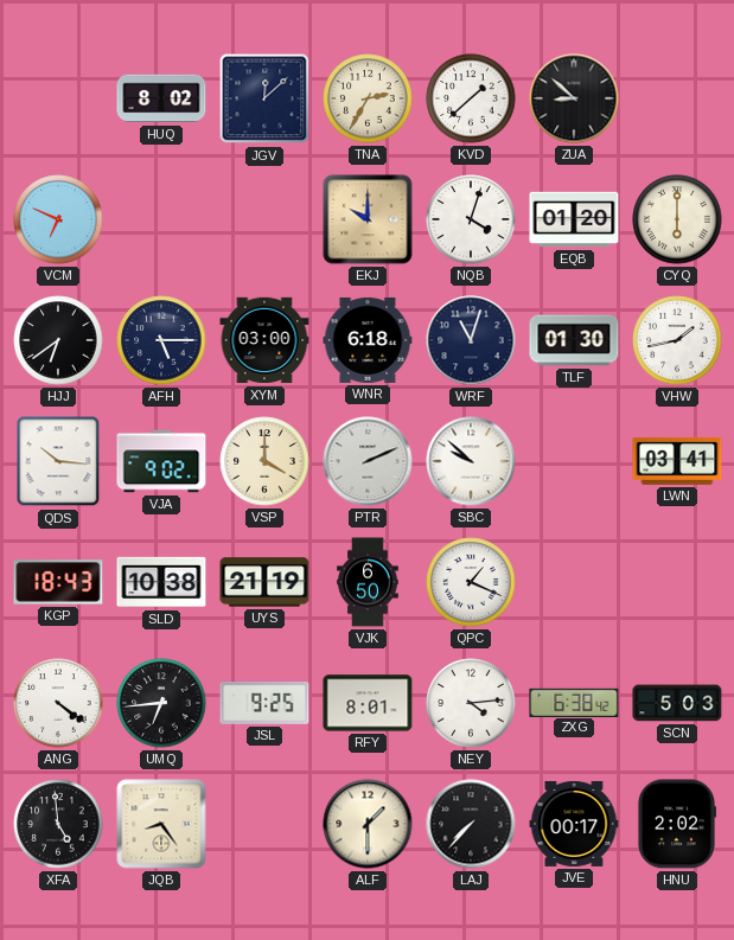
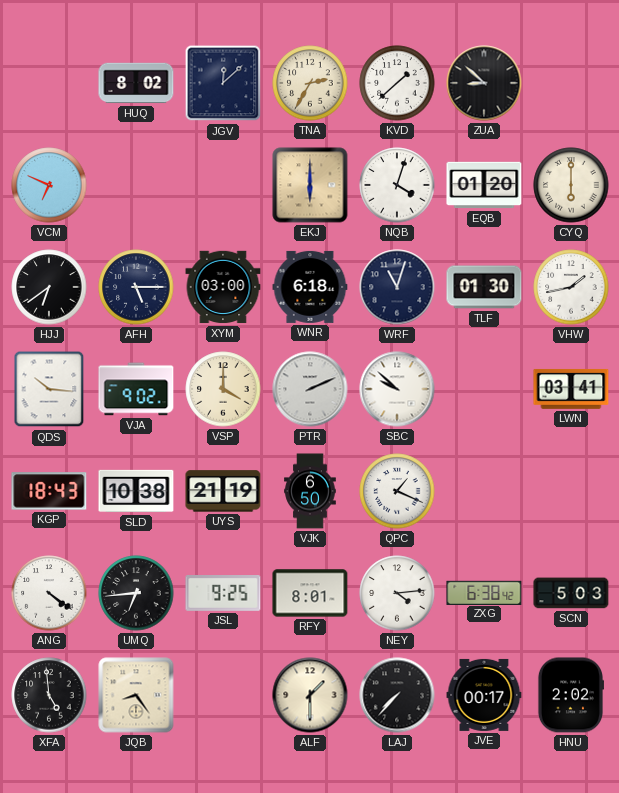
EKJ: 10:00 -> 6:00
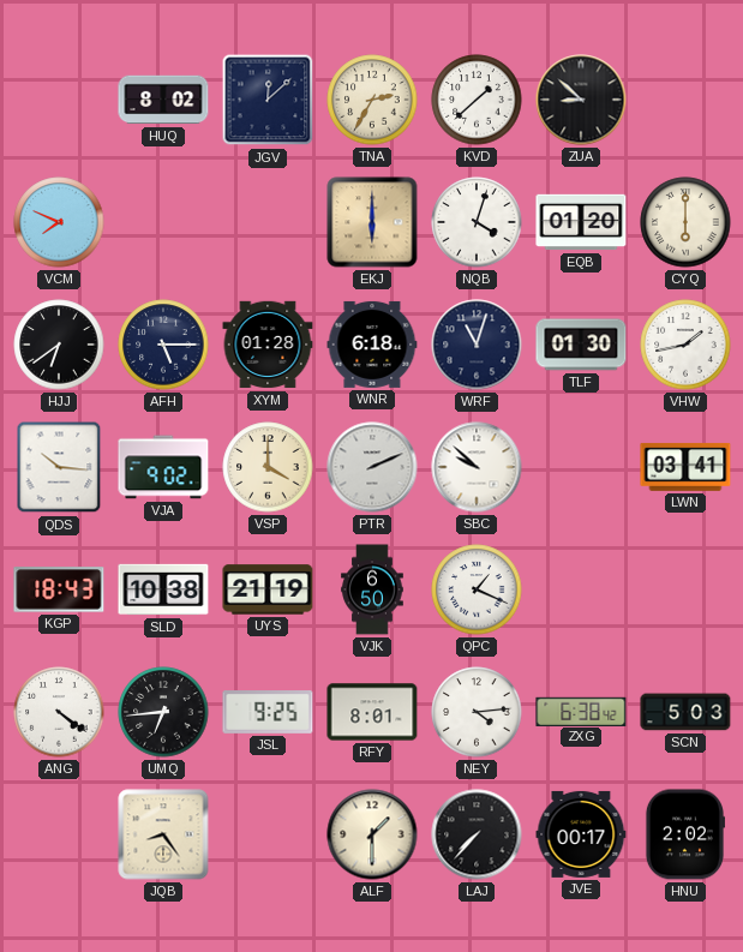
VCM: 6:49 -> 7:49
XYM: 03:00 -> 01:28
XFA: 4:59 -> none
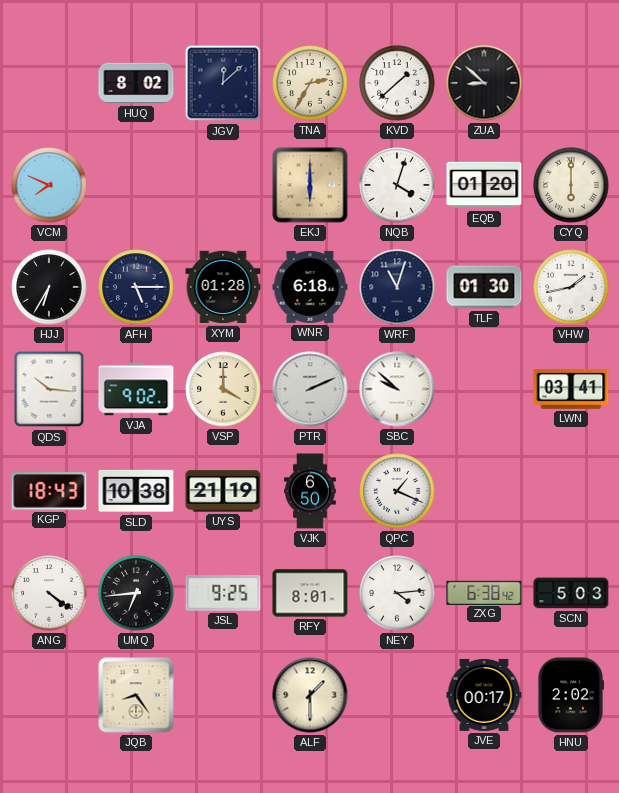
HJJ: 6:39 -> 6:35
LAJ: 7:37 -> none
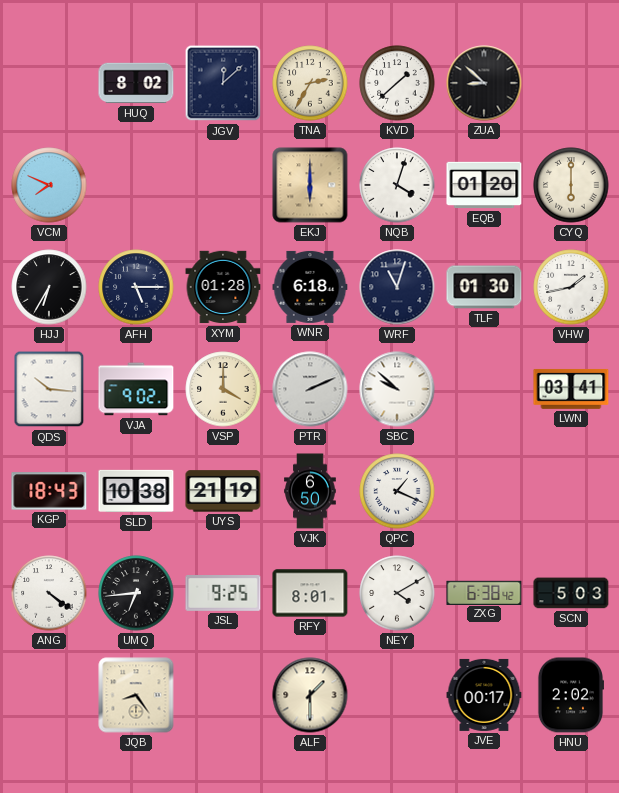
NEY: 4:14 -> 4:10
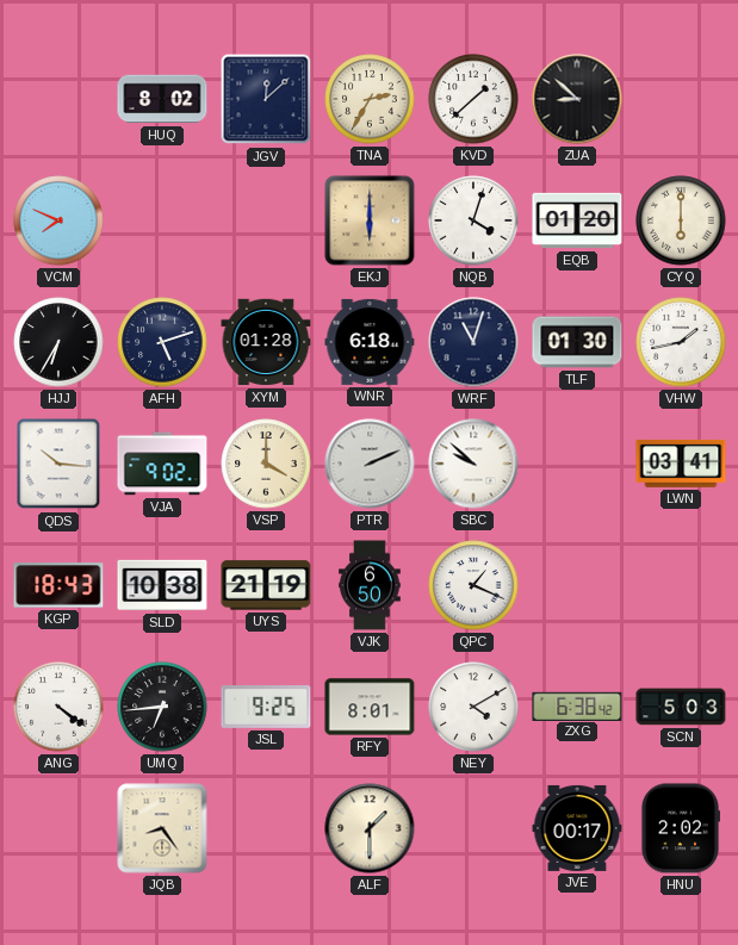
AFH: 5:15 -> 5:12
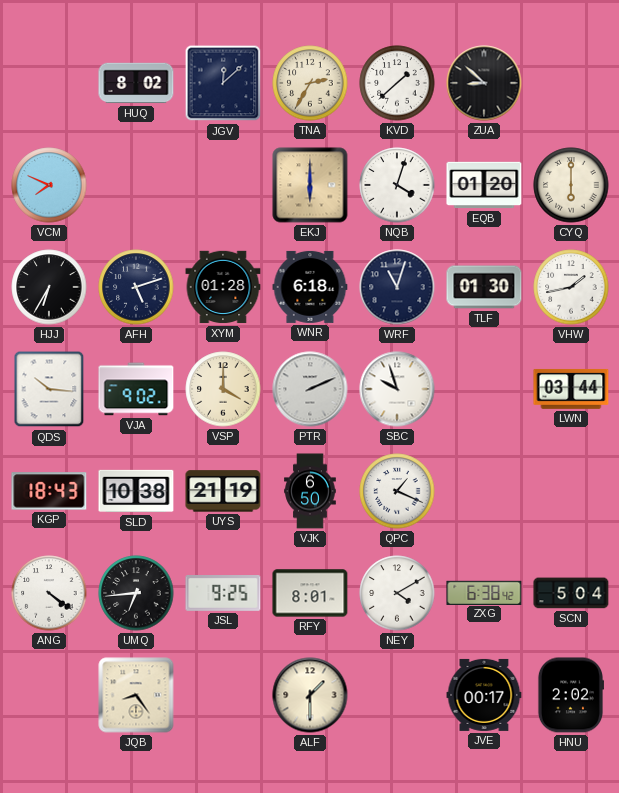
SBC: 9:52 -> 9:57
LWN: 03:41 -> 03:44
SCN: 5:03 -> 5:04
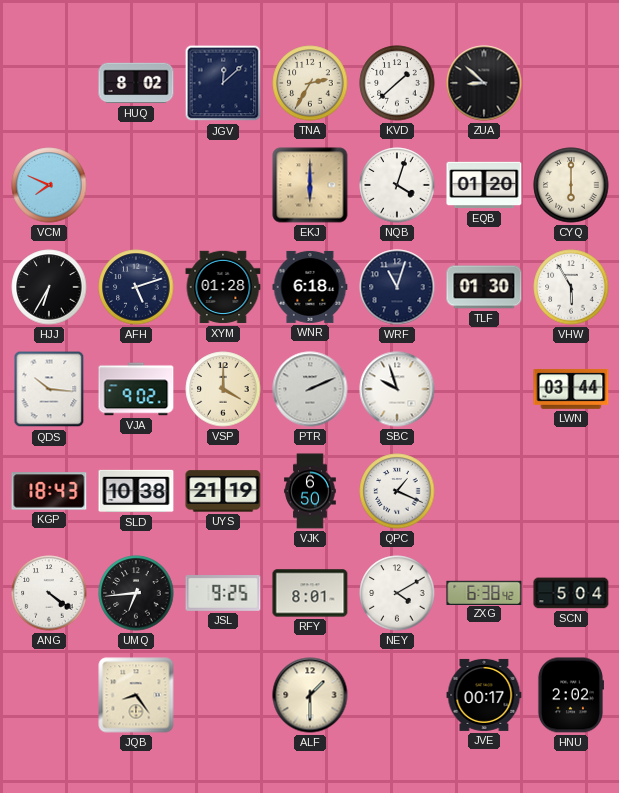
VHW: 1:43 -> 5:55
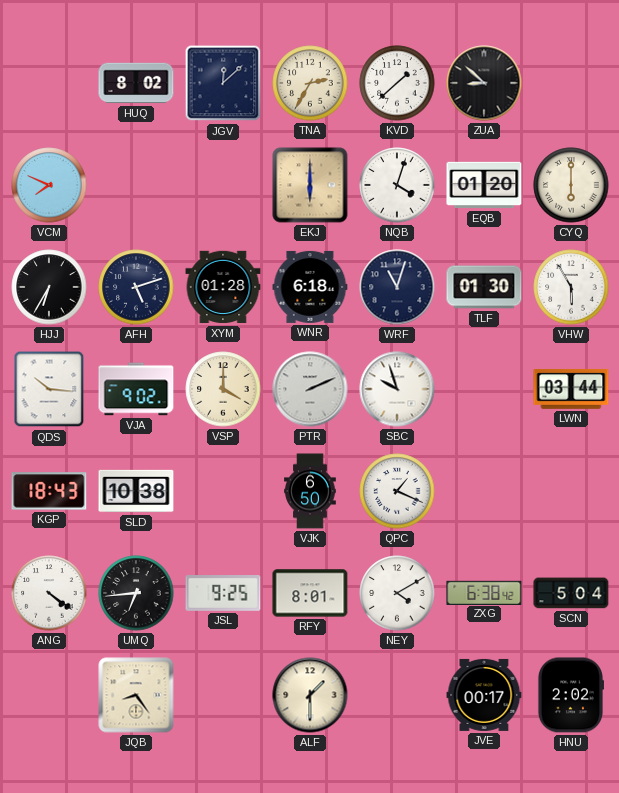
UYS: 21:19 -> none
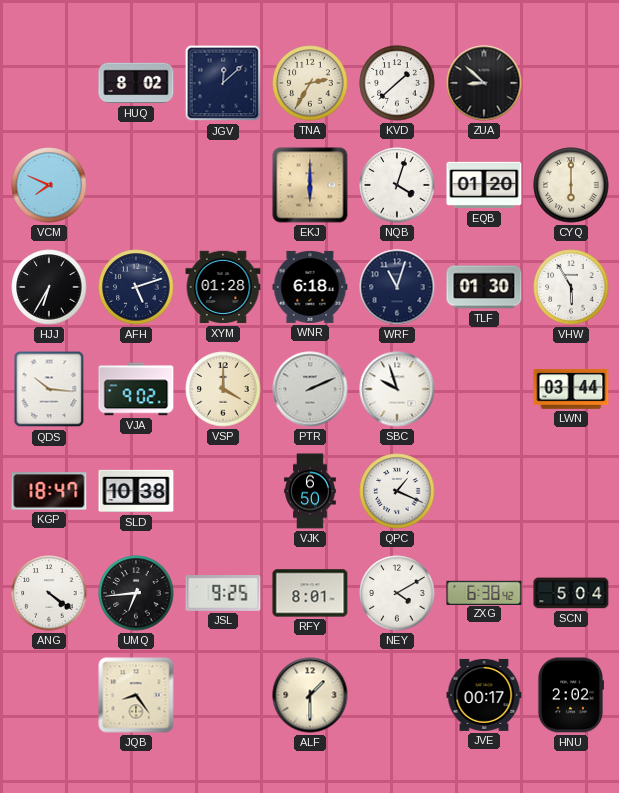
KGP: 18:43 -> 18:47
